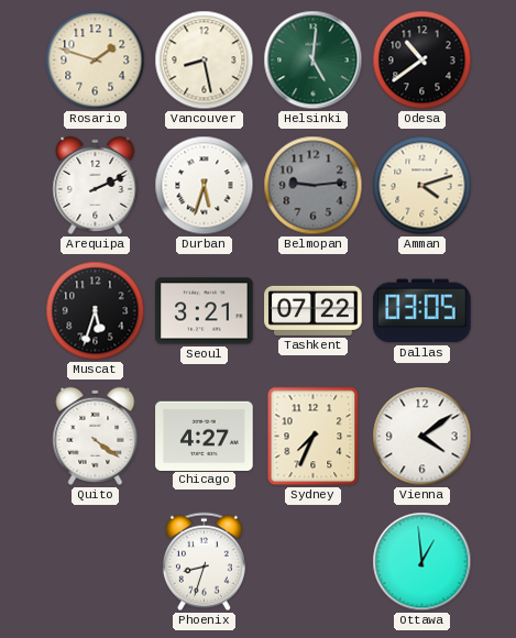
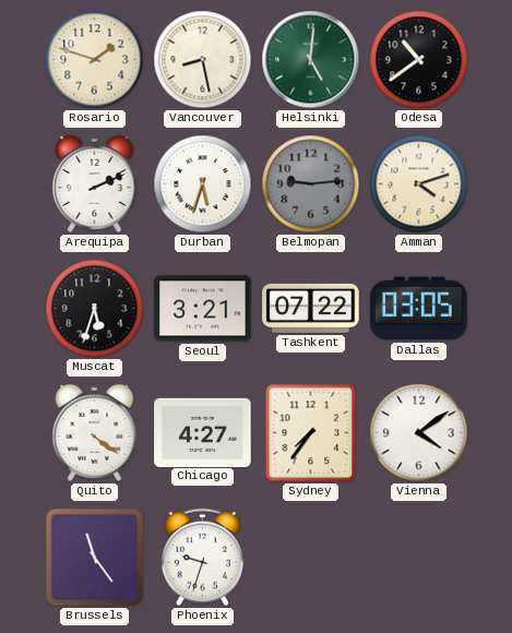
Sydney: 7:34 -> 7:36
Brussels: none -> 11:24
Phoenix: 8:33 -> 9:33
Ottawa: 12:59 -> none
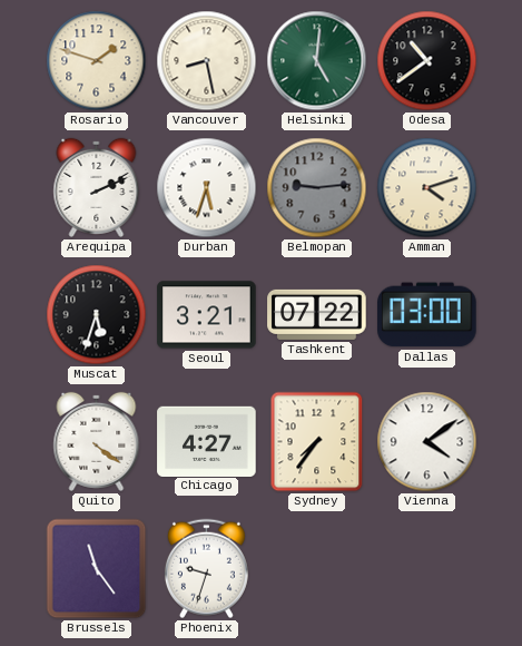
Dallas: 03:05 -> 03:00
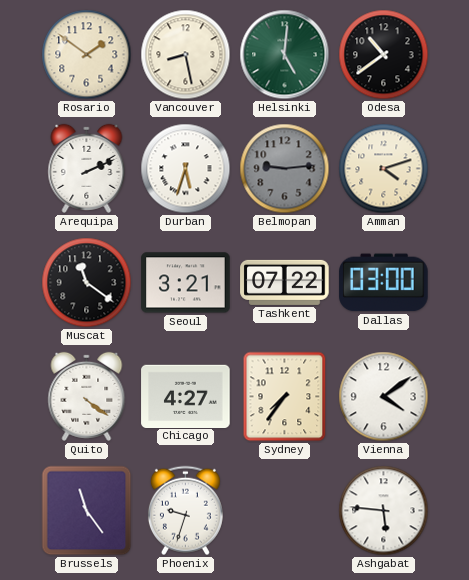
Rosario: 1:48 -> 1:51
Muscat: 5:33 -> 11:21
Ashgabat: none -> 5:46
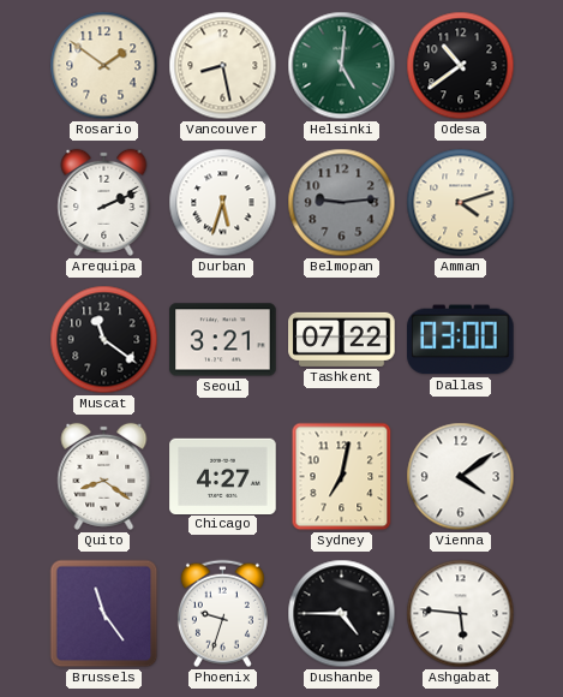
Quito: 4:21 -> 8:21
Sydney: 7:36 -> 7:02
Dushanbe: none -> 4:45
